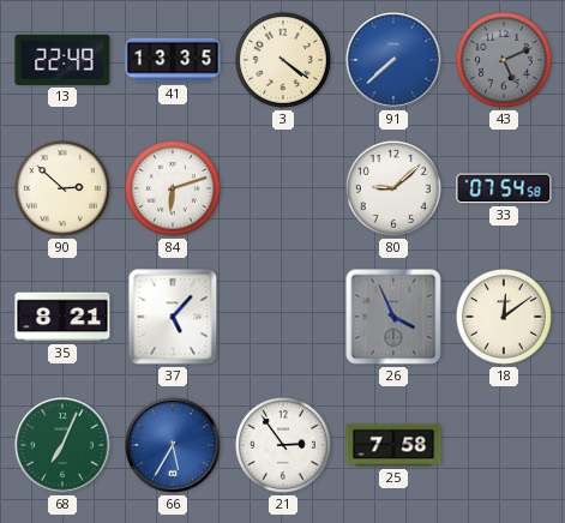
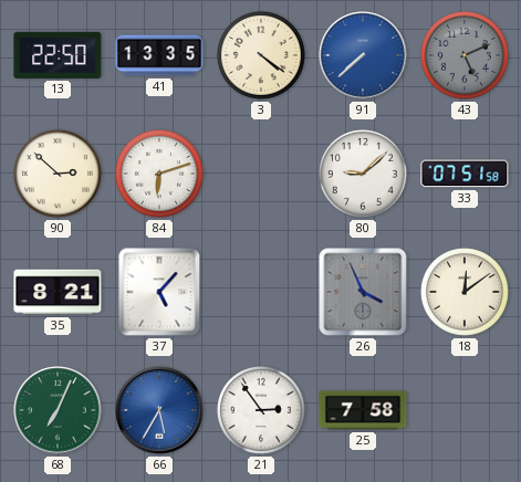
13: 22:49 -> 22:50
33: 07:54 -> 07:51
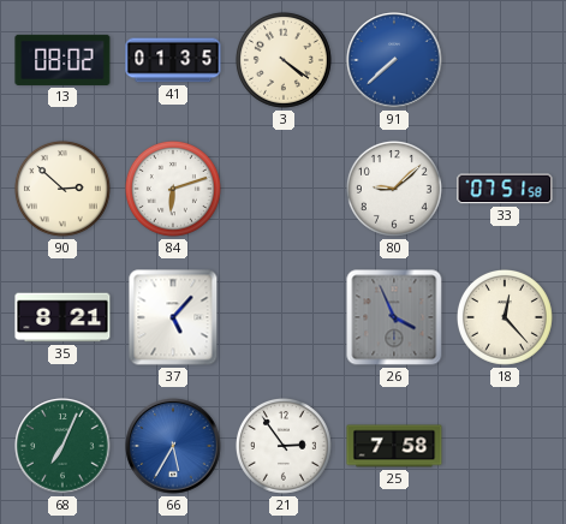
13: 22:50 -> 08:02
41: 13:35 -> 01:35
43: 5:11 -> none
18: 12:09 -> 12:23
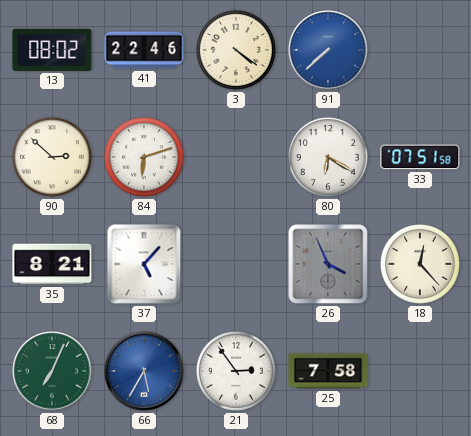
41: 01:35 -> 22:46
80: 9:08 -> 6:20
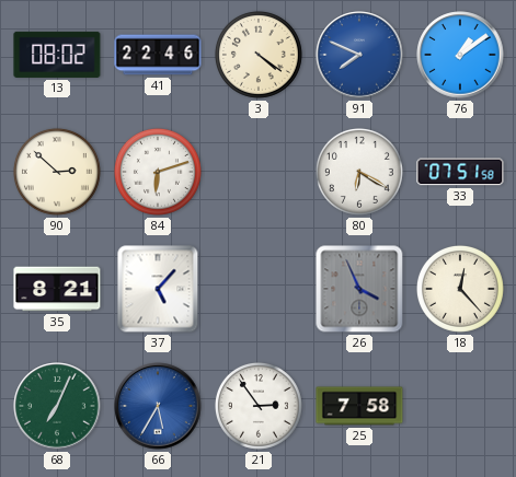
91: 7:38 -> 7:49
76: none -> 1:09
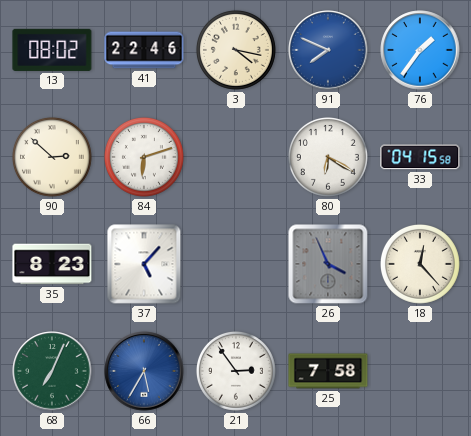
3: 4:21 -> 4:17
76: 1:09 -> 1:36
33: 07:51 -> 04:15
35: 8:21 -> 8:23
